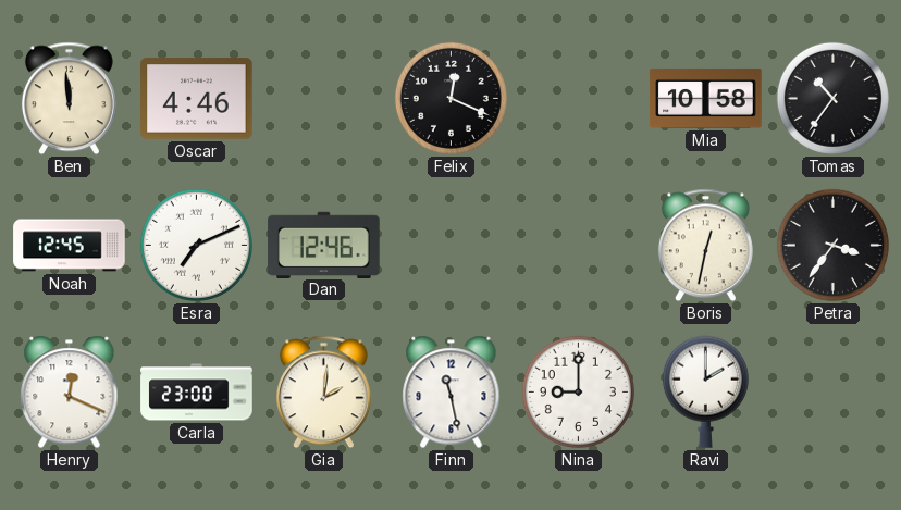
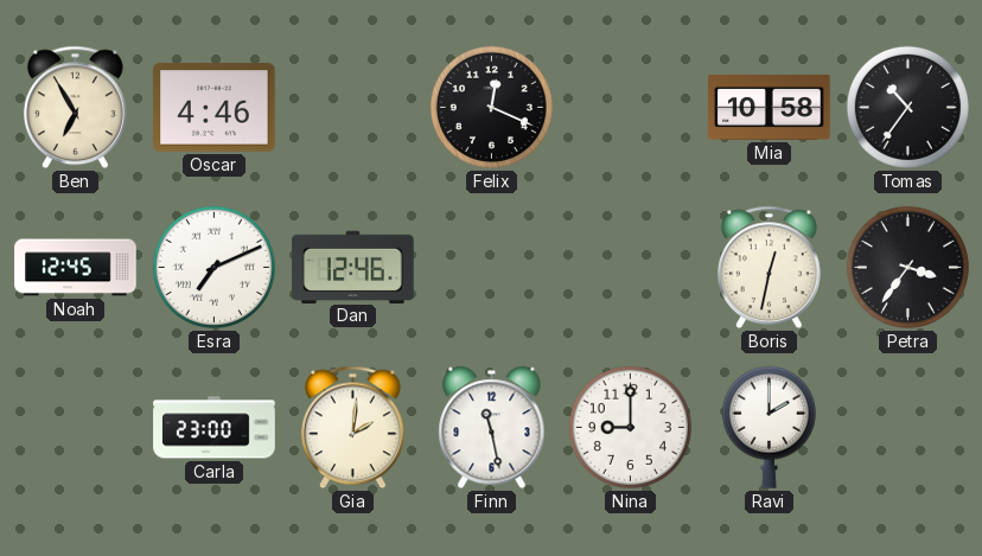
Ben: 11:59 -> 6:55
Henry: 12:19 -> none
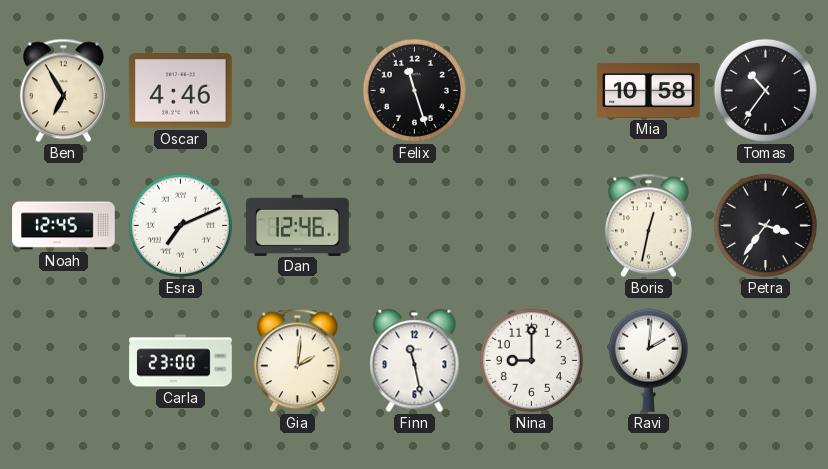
Felix: 12:19 -> 11:27
Ravi: 2:00 -> 2:01
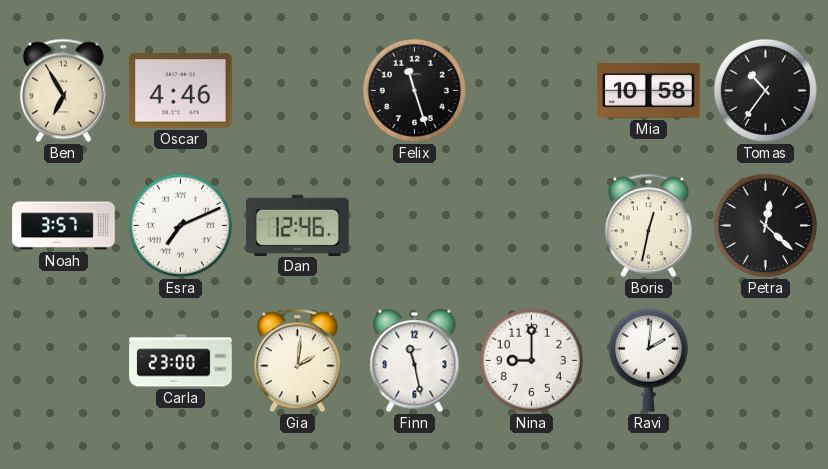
Noah: 12:45 -> 3:57
Petra: 3:36 -> 12:22
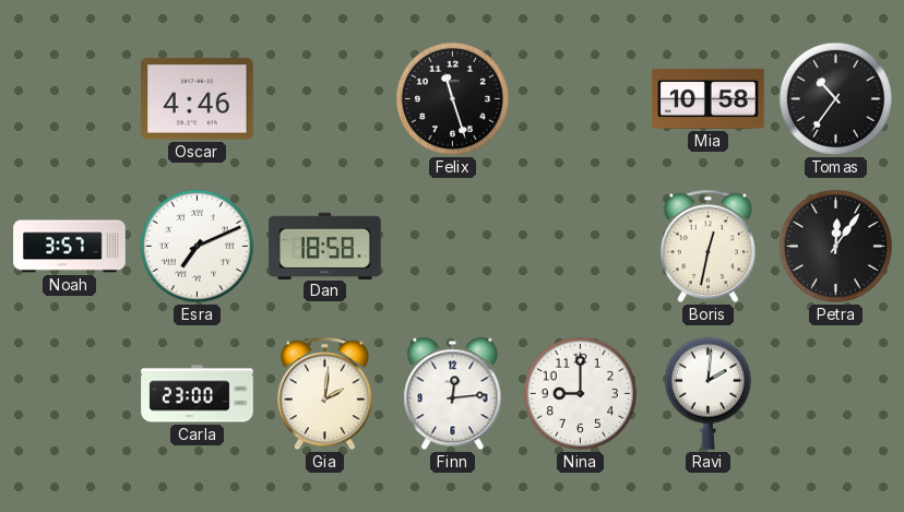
Ben: 6:55 -> none
Dan: 12:46 -> 18:58
Petra: 12:22 -> 12:06
Finn: 11:28 -> 12:14
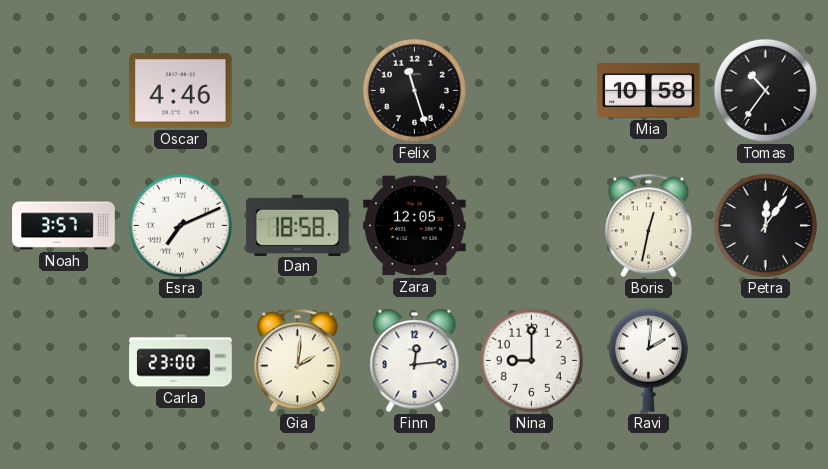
Zara: none -> 12:05
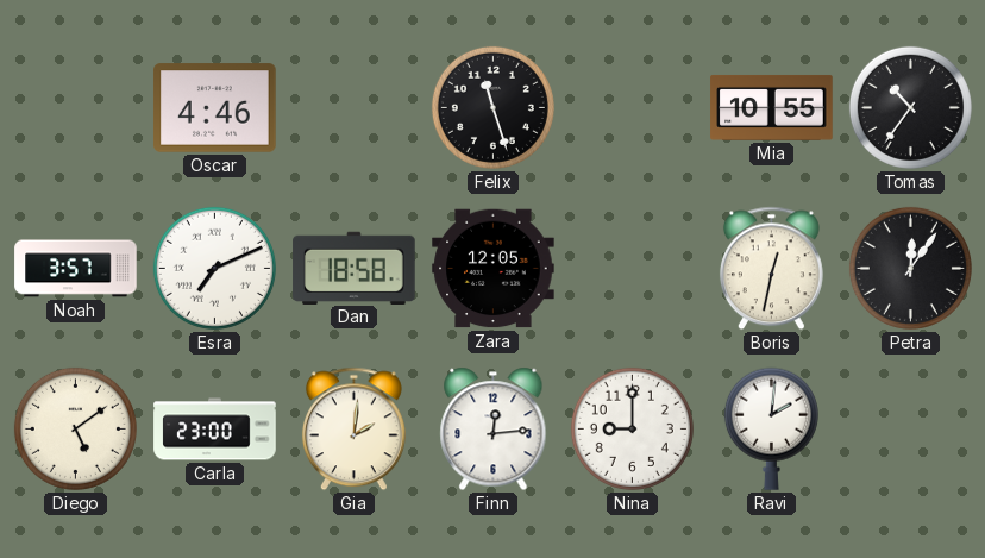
Mia: 10:58 -> 10:55
Diego: none -> 5:09
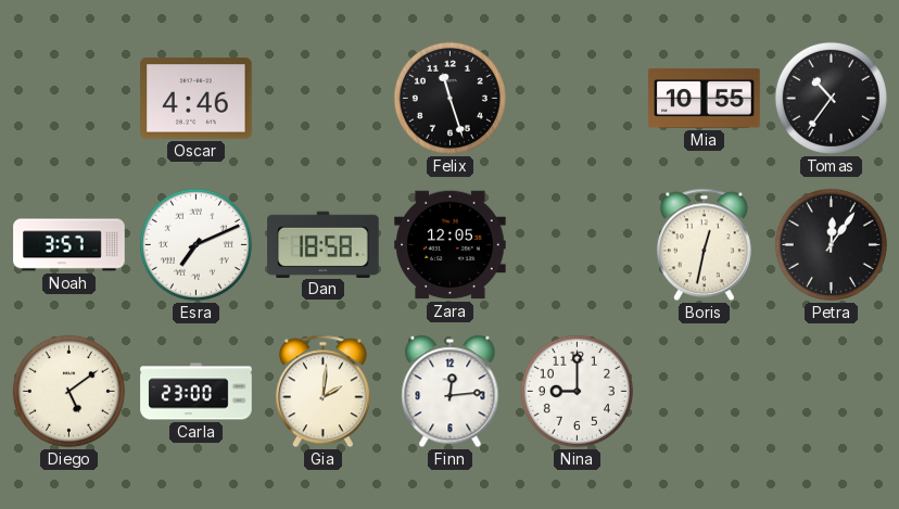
Ravi: 2:01 -> none
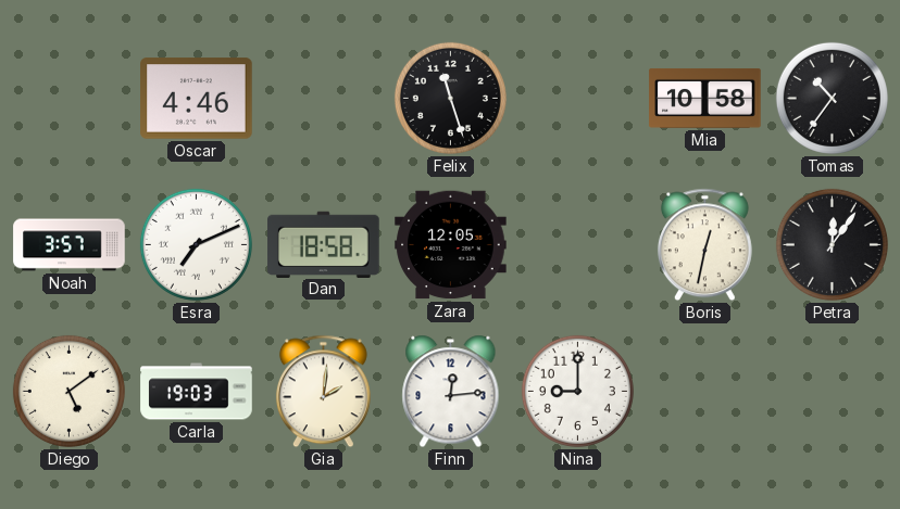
Mia: 10:55 -> 10:58
Carla: 23:00 -> 19:03
